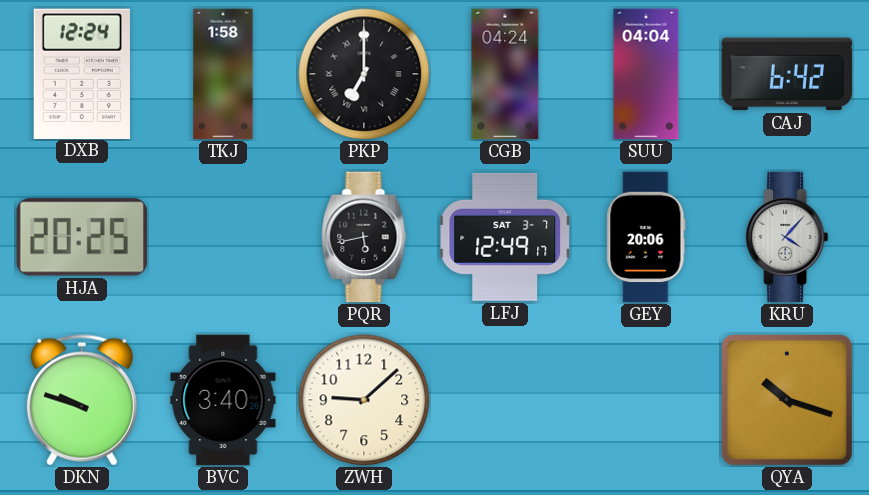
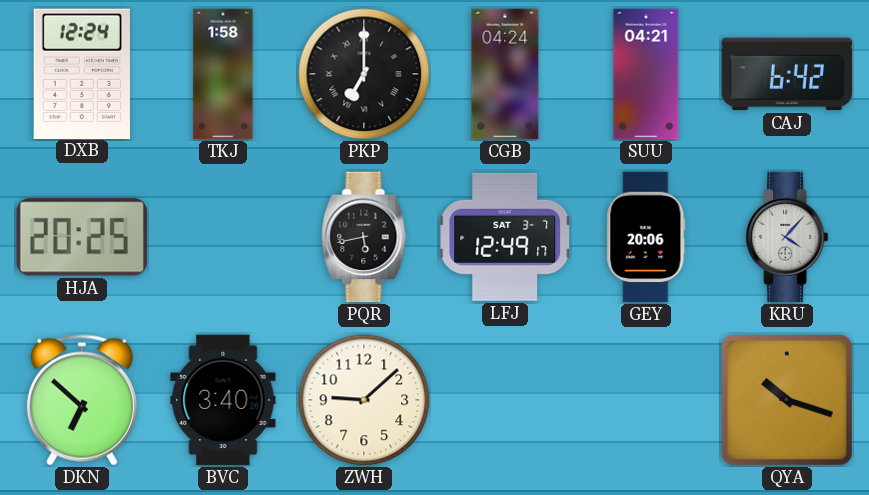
SUU: 04:04 -> 04:21
DKN: 9:48 -> 6:52
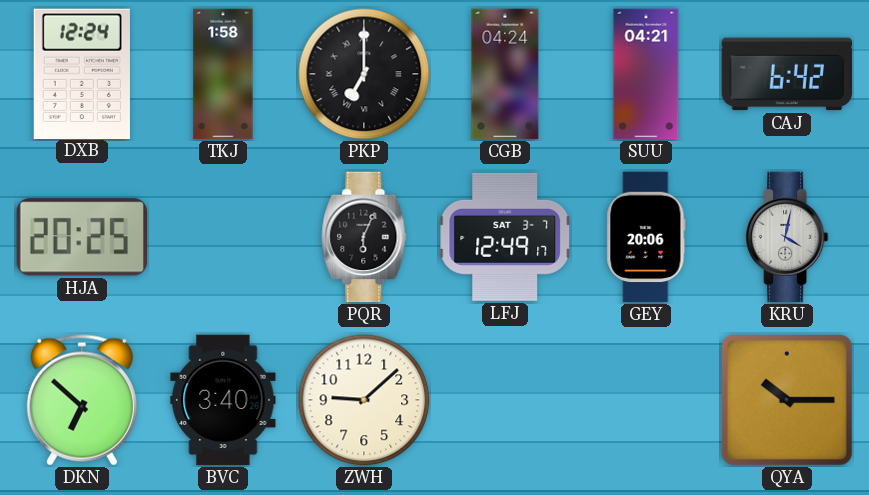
PQR: 5:43 -> 6:04
KRU: 4:07 -> 4:02
QYA: 10:18 -> 10:15
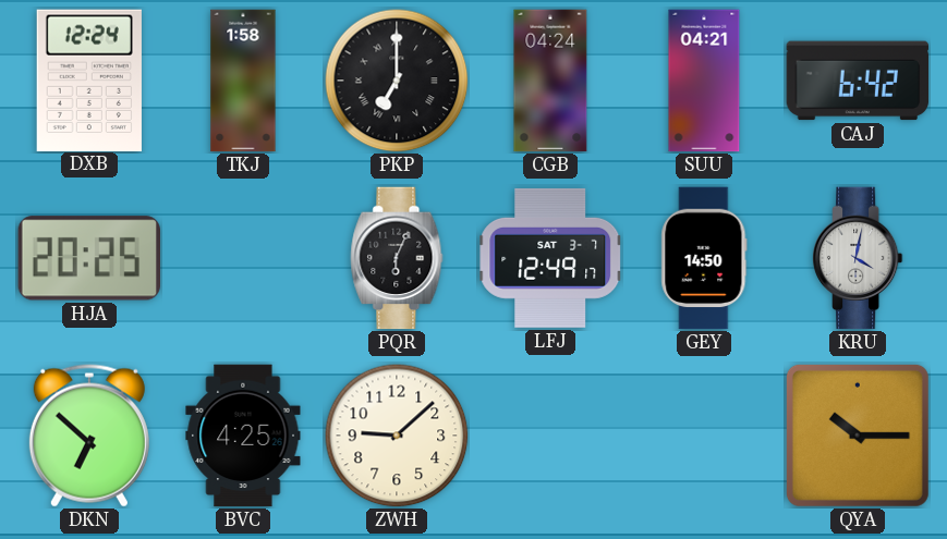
GEY: 20:06 -> 14:50
BVC: 3:40 -> 4:25
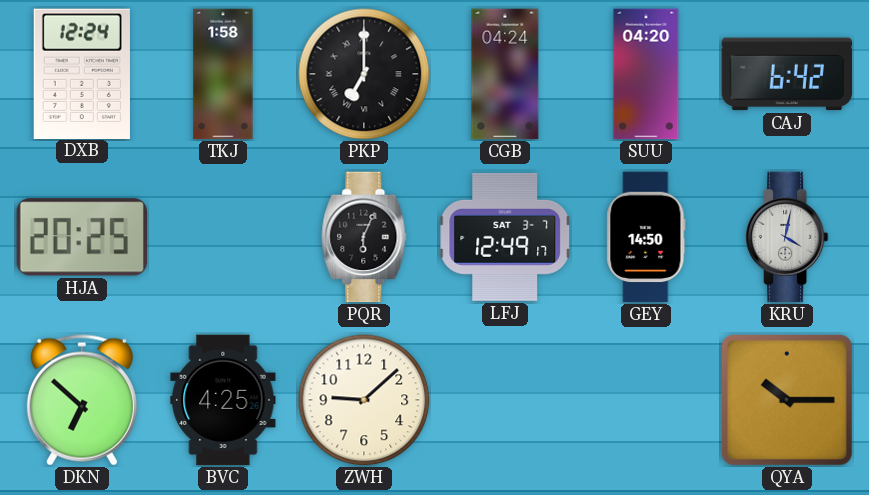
SUU: 04:21 -> 04:20
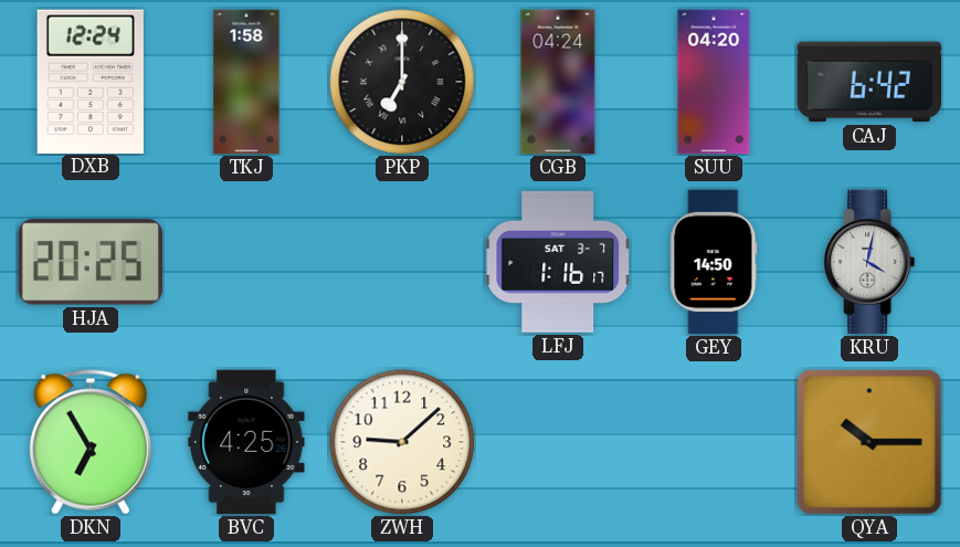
PQR: 6:04 -> none
LFJ: 12:49 -> 1:16
DKN: 6:52 -> 6:55
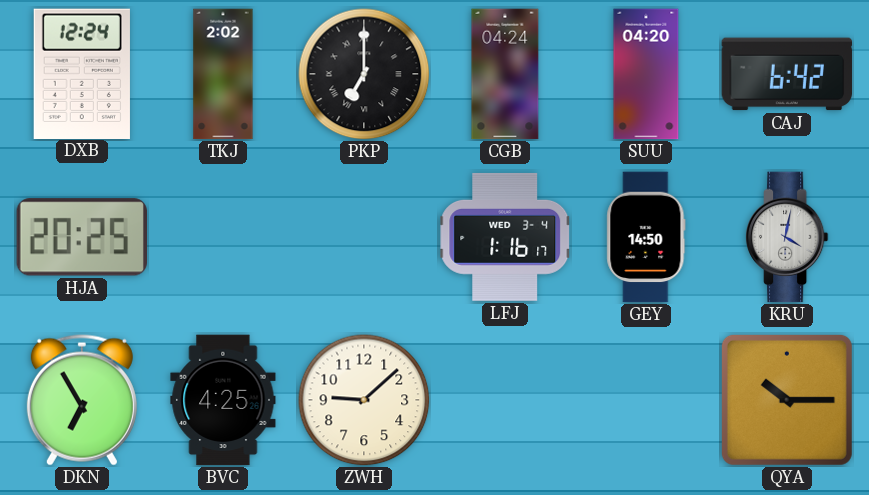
TKJ: 1:58 -> 2:02
LFJ date: SAT 3-7 -> WED 3-4
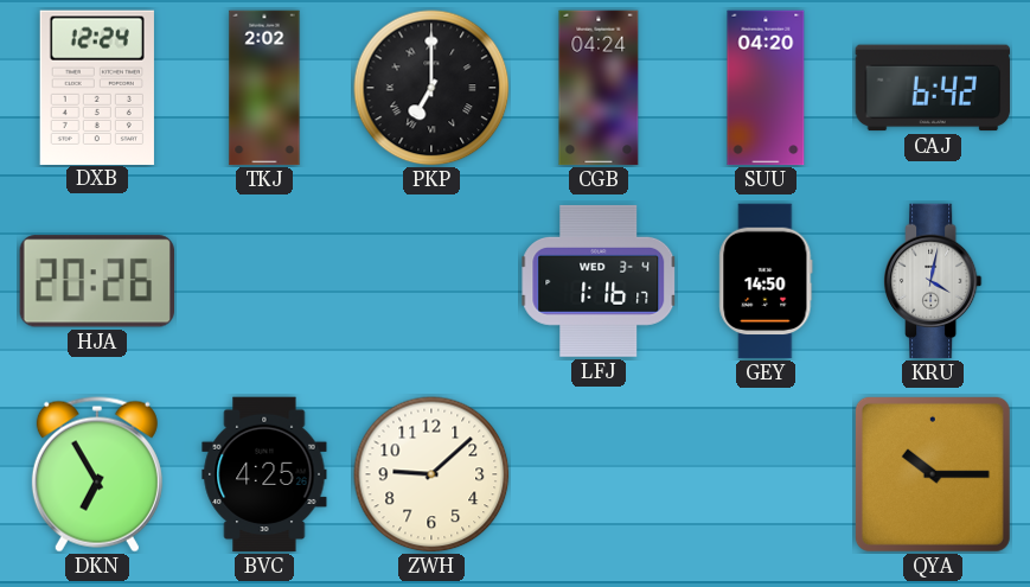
HJA: 20:25 -> 20:26
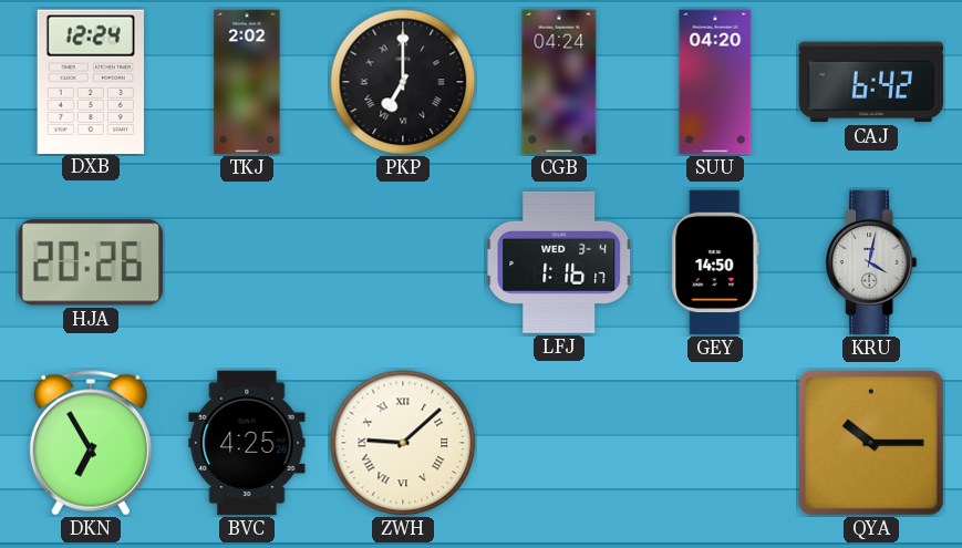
ZWH numerals: Arabic -> Roman
